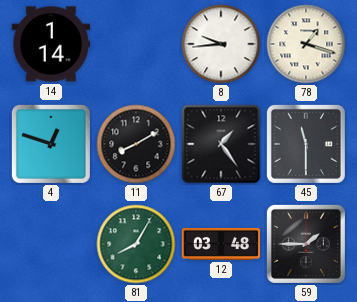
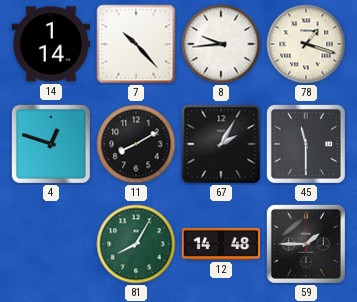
7: none -> 10:23
67: 1:24 -> 2:05
12: 03:48 -> 14:48
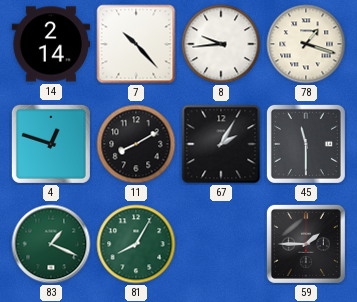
14: 1:14 -> 2:14
83: none -> 1:19
12: 14:48 -> none
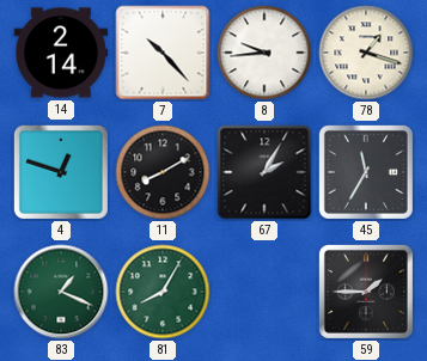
45: 11:30 -> 11:35
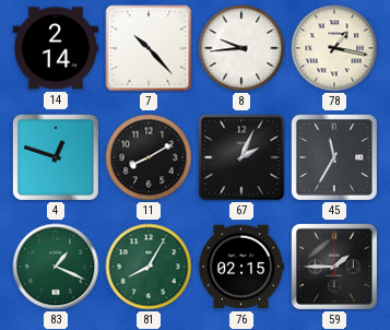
78: 1:18 -> 1:17
67: 2:05 -> 2:04
76: none -> 02:15
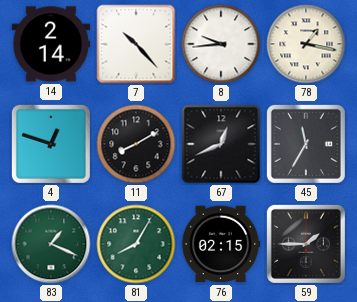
67: 2:04 -> 12:41
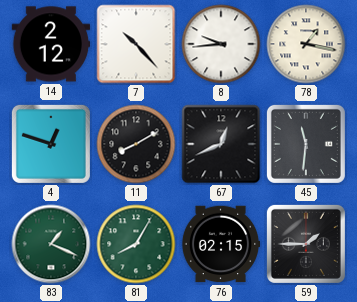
14: 2:14 -> 2:12
45: 11:35 -> 11:31
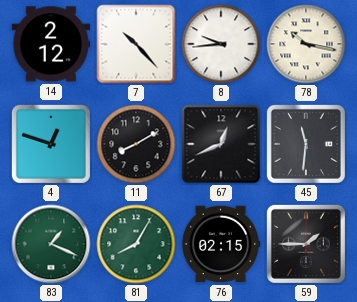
78: 1:17 -> 10:17
